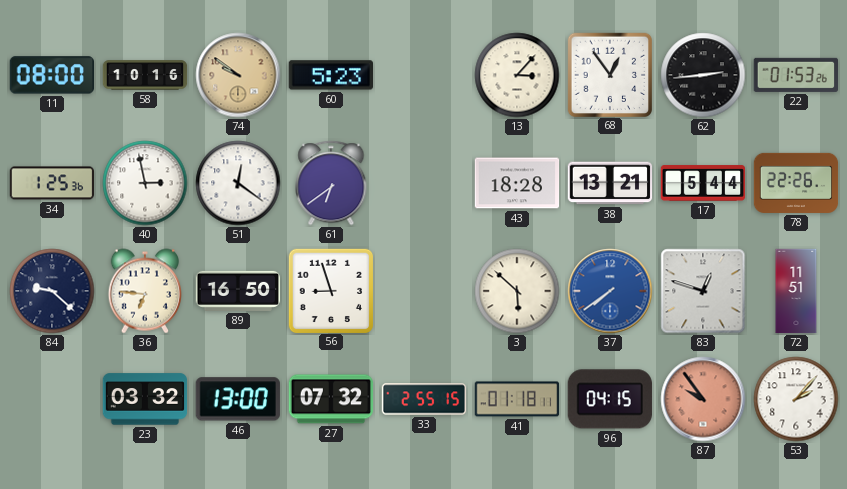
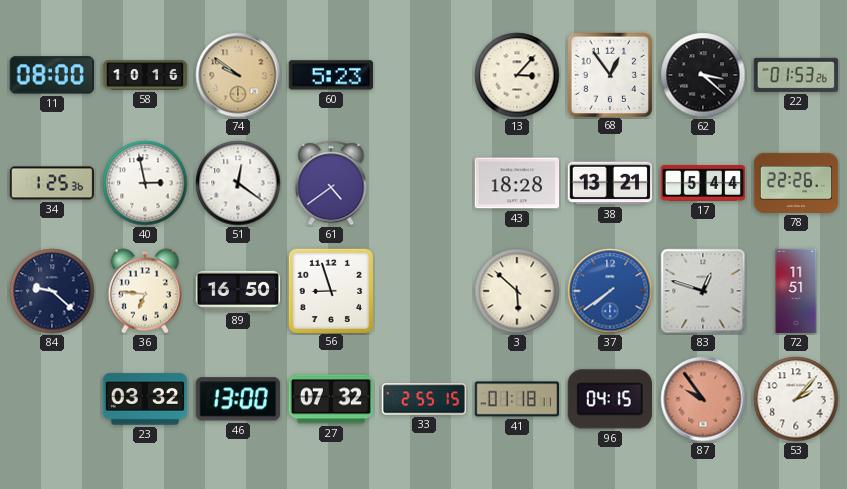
62: 2:44 -> 3:22
61: 6:39 -> 4:39
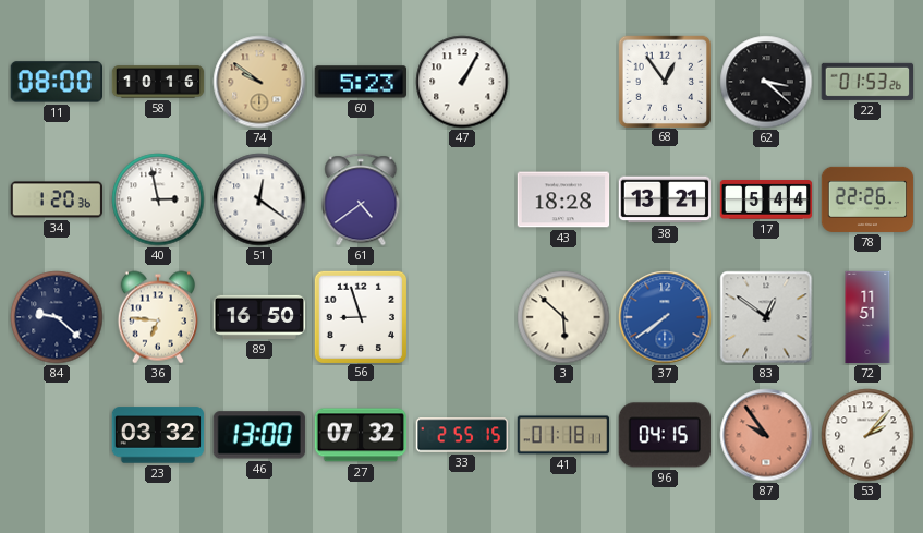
47: none -> 1:05
13: 3:07 -> none
34: 1:25 -> 1:20
83: 12:48 -> 12:51
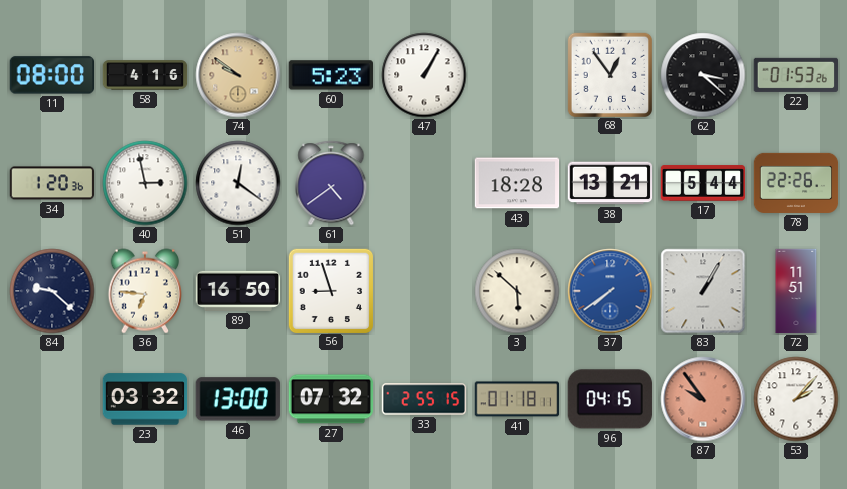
58: 10:16 -> 4:16
83: 12:51 -> 1:05
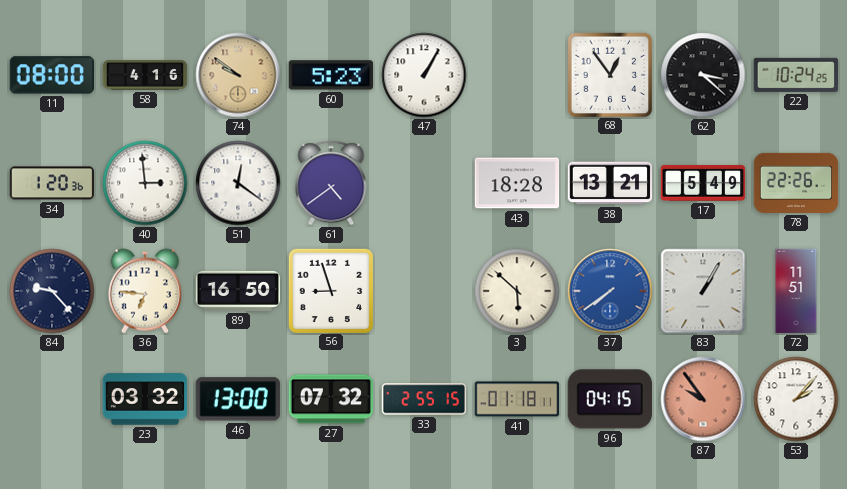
22: 01:53 -> 10:24
40: 2:58 -> 2:59
17: 5:44 -> 5:49
84: 9:22 -> 9:23
